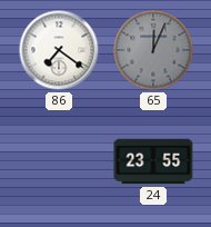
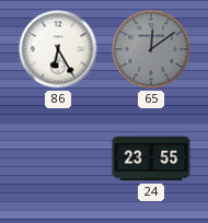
86: 7:21 -> 6:25
65: 12:04 -> 12:09
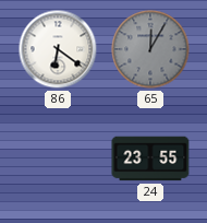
86: 6:25 -> 6:21
65: 12:09 -> 12:05
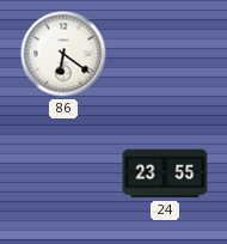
65: 12:05 -> none
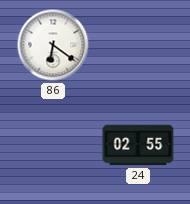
24: 23:55 -> 02:55
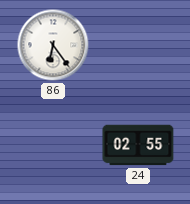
86: 6:21 -> 6:24
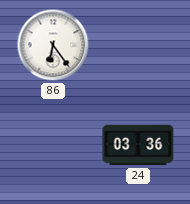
24: 02:55 -> 03:36
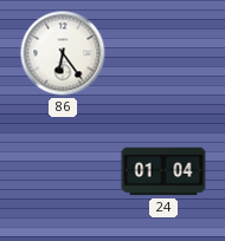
24: 03:36 -> 01:04
